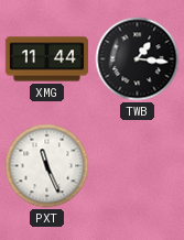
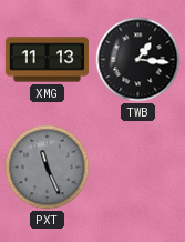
XMG: 11:44 -> 11:13
PXT dial: white -> grey
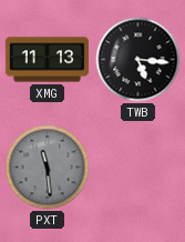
TWB: 1:16 -> 5:16
PXT: 11:26 -> 11:29
